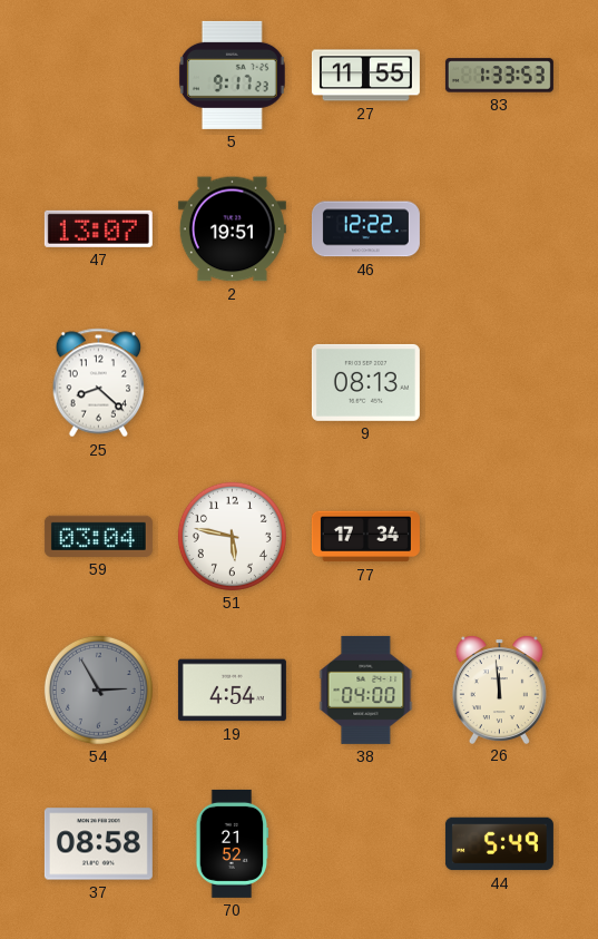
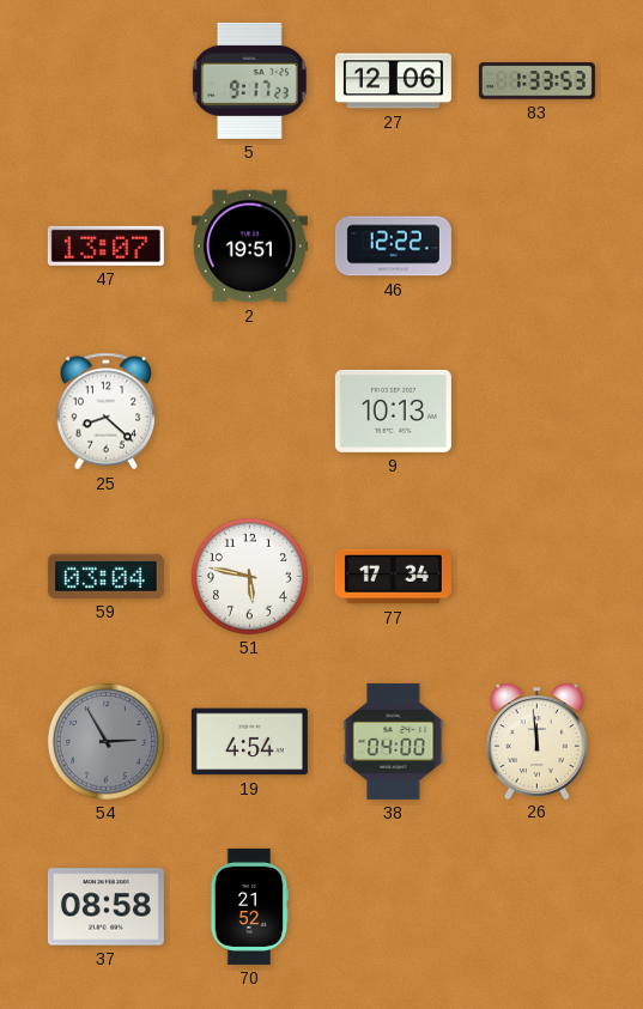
27: 11:55 -> 12:06
9: 08:13 -> 10:13
44: 5:49 -> none
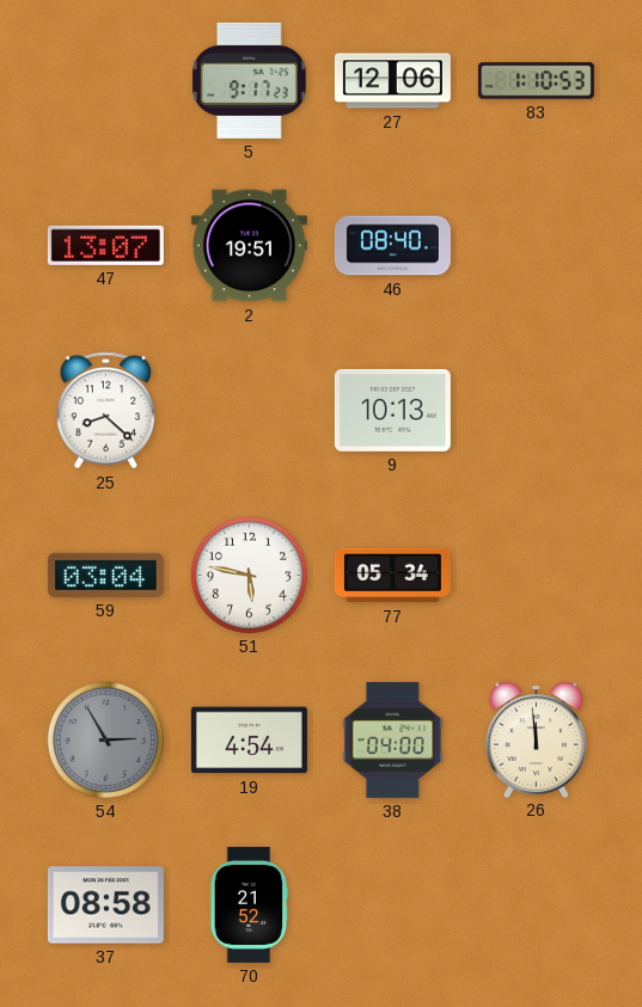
83: 1:33 -> 1:10
46: 12:22 -> 08:40
77: 17:34 -> 05:34
